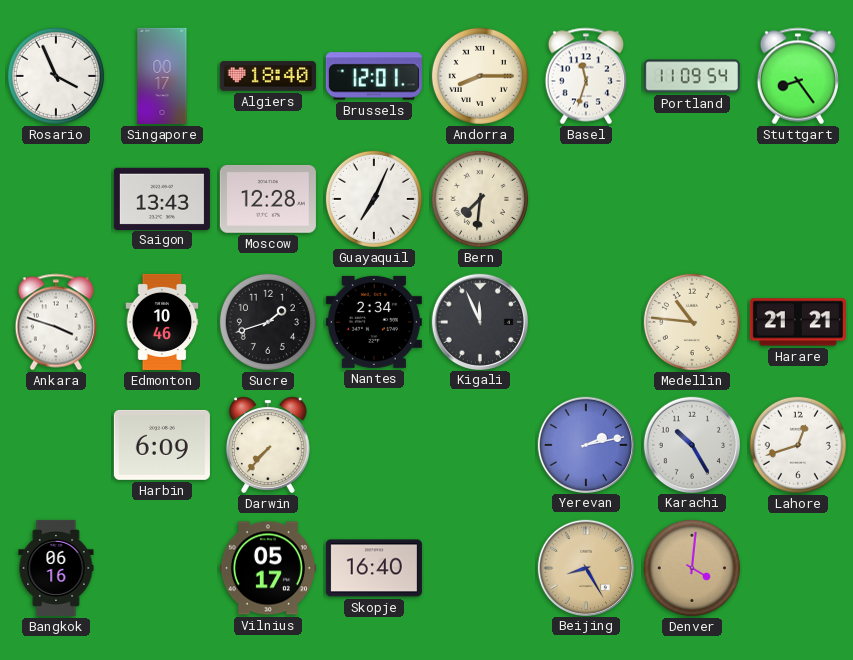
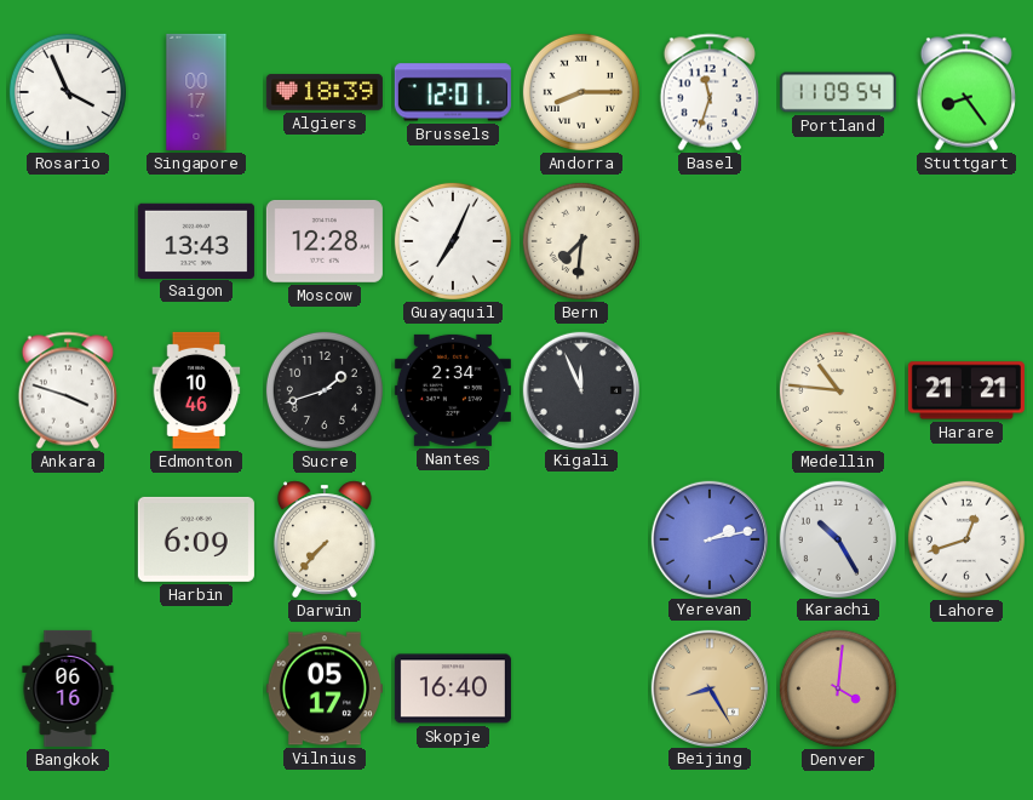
Algiers: 18:40 -> 18:39
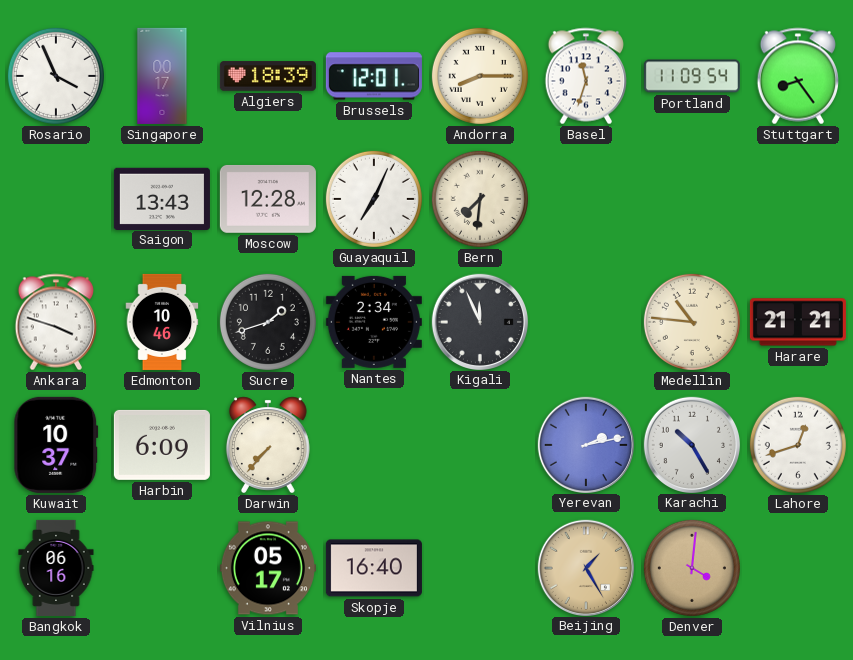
Kuwait: none -> 10:37
Beijing: 8:25 -> 1:25
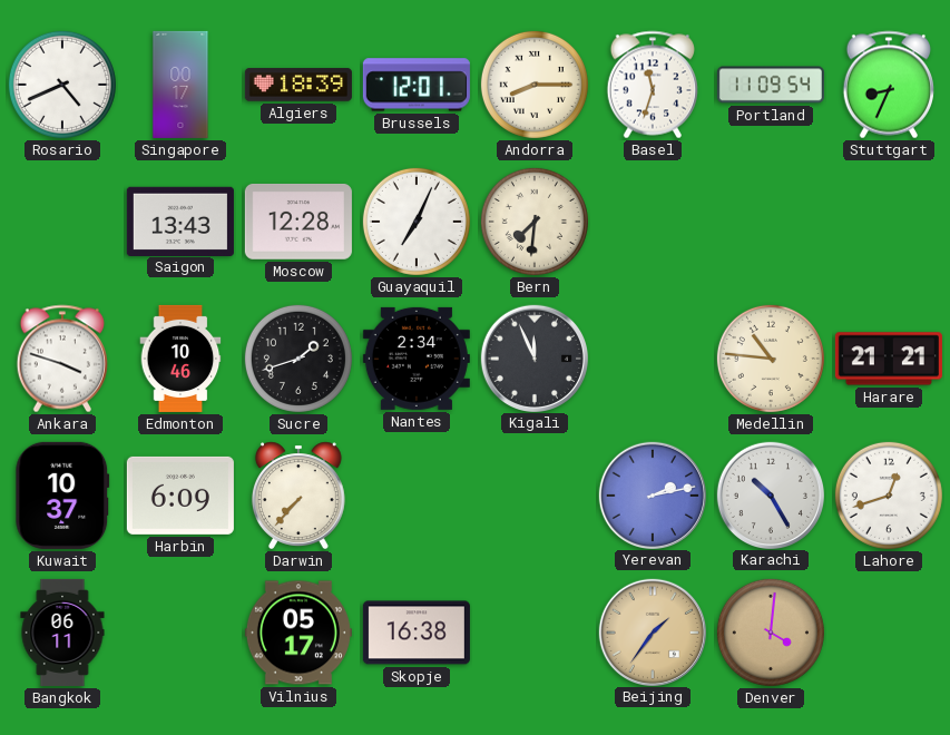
Rosario: 3:56 -> 4:41
Stuttgart: 8:24 -> 8:34
Bangkok: 06:16 -> 06:11
Skopje: 16:40 -> 16:38
Beijing: 1:25 -> 1:36
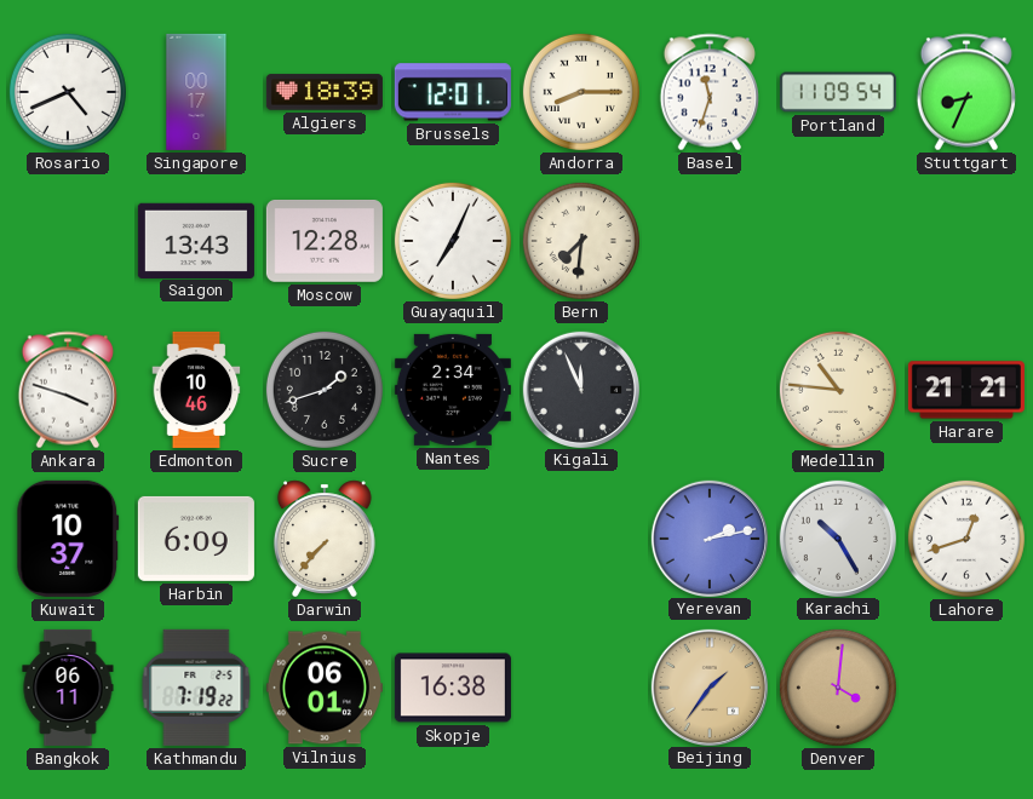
Kathmandu: none -> 7:19
Vilnius: 05:17 -> 06:01
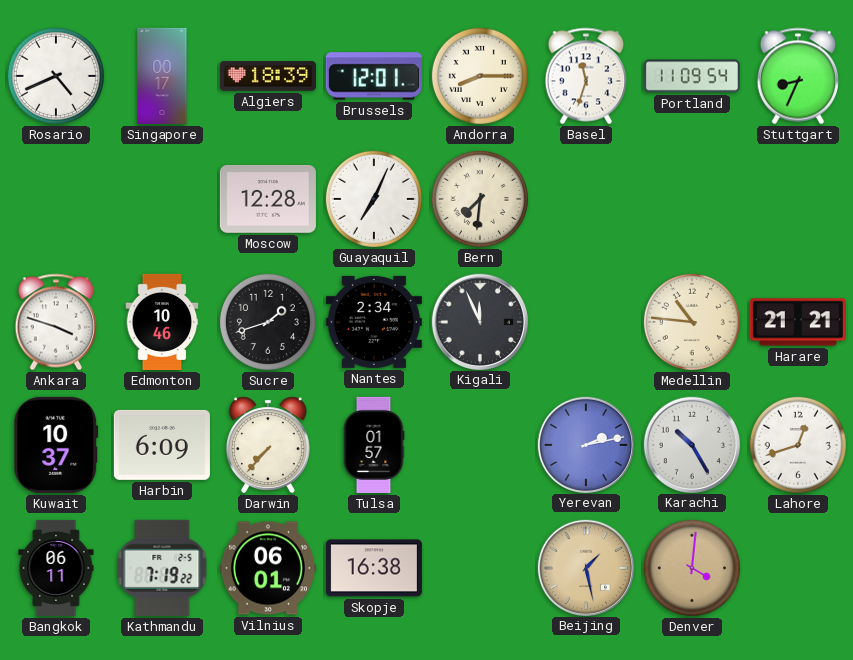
Saigon: 13:43 -> none
Tulsa: none -> 01:57
Beijing: 1:36 -> 1:28
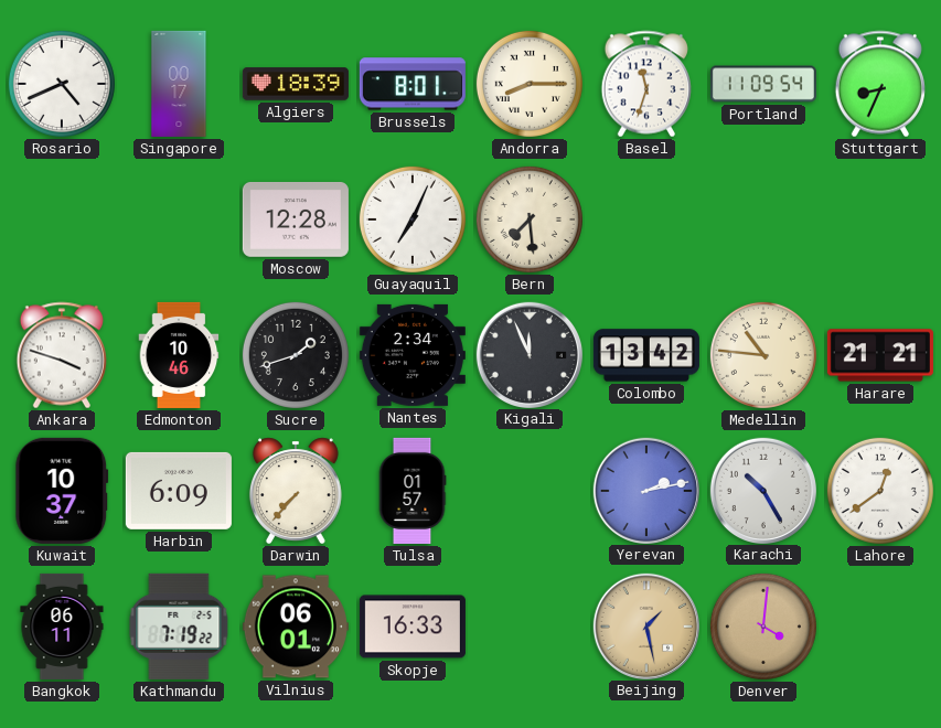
Brussels: 12:01 -> 8:01
Bern: 7:31 -> 7:29
Colombo: none -> 13:42
Lahore: 12:42 -> 12:39
Skopje: 16:38 -> 16:33
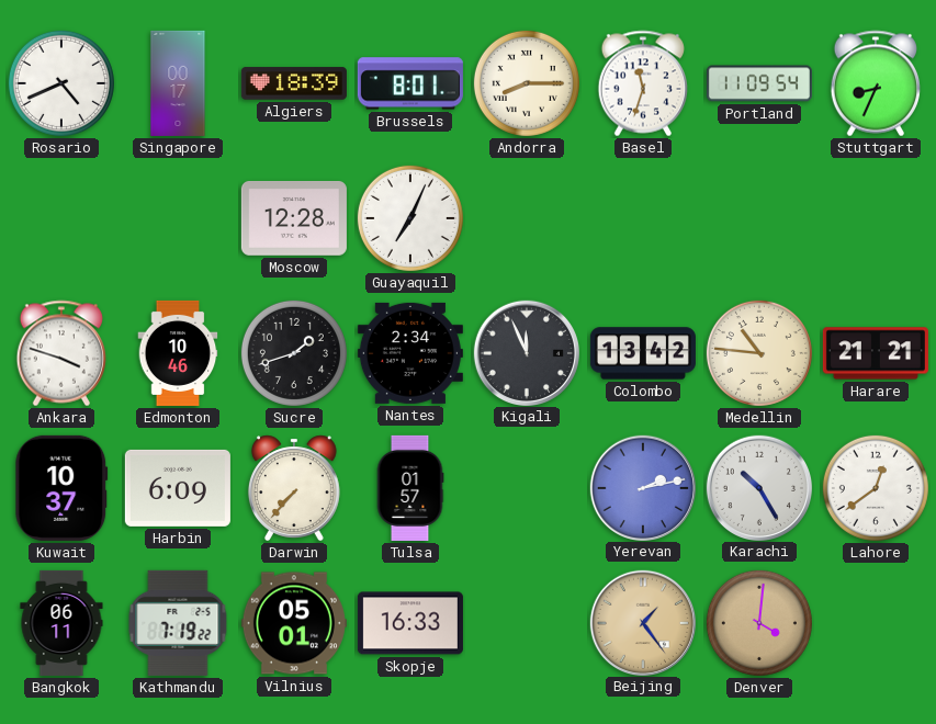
Bern: 7:29 -> none
Vilnius: 06:01 -> 05:01
Beijing: 1:28 -> 1:24
